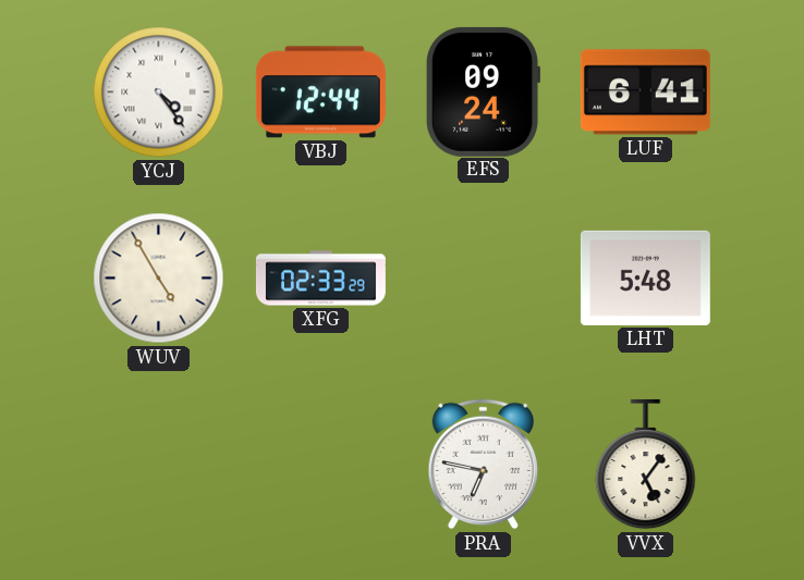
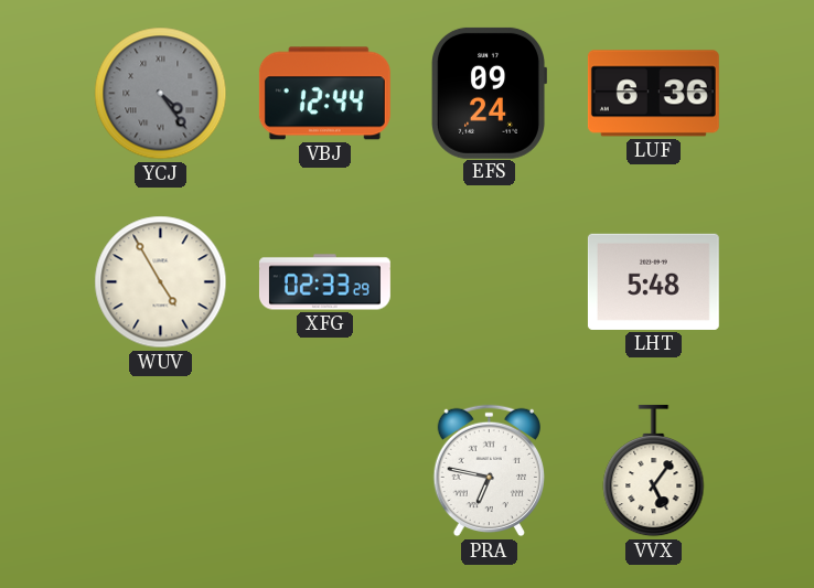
YCJ dial: white -> grey
LUF: 6:41 -> 6:36
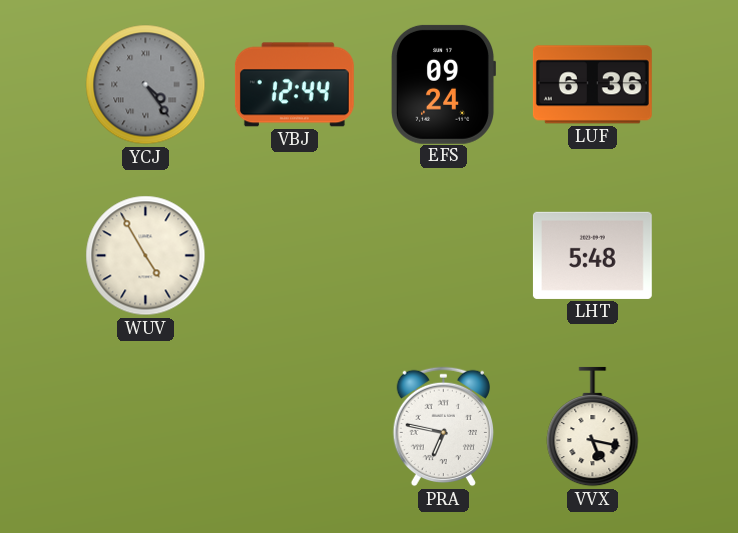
XFG: 02:33 -> none
VVX: 5:06 -> 5:17
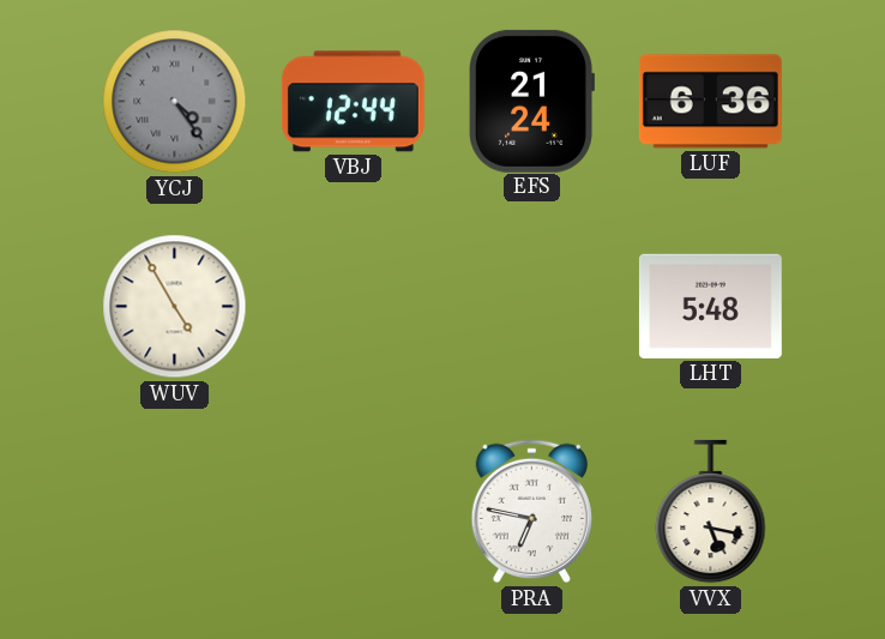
EFS: 09:24 -> 21:24
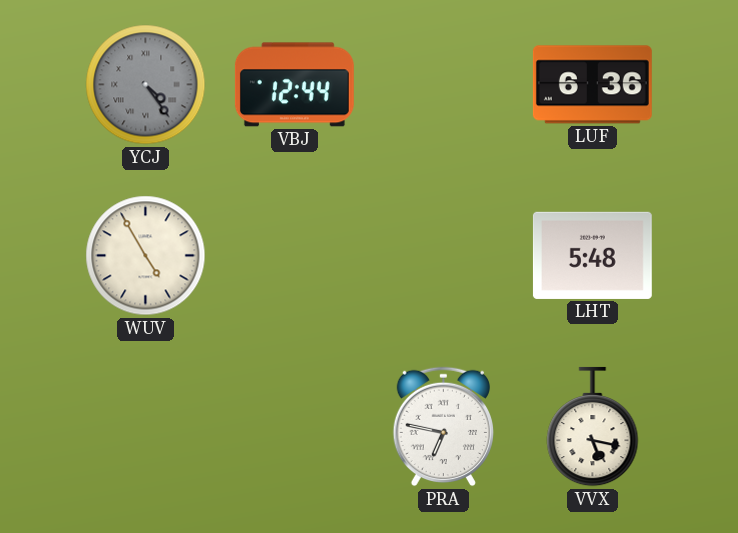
EFS: 21:24 -> none
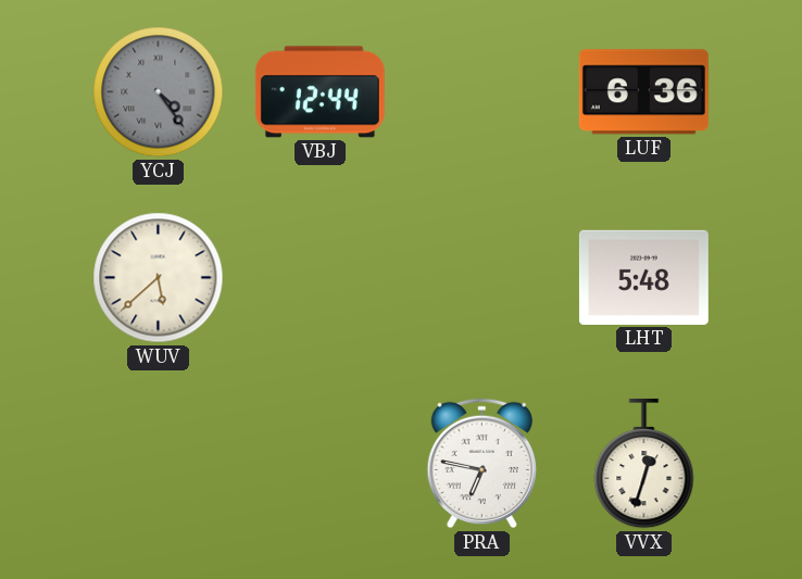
WUV: 4:55 -> 5:38
VVX: 5:17 -> 12:33
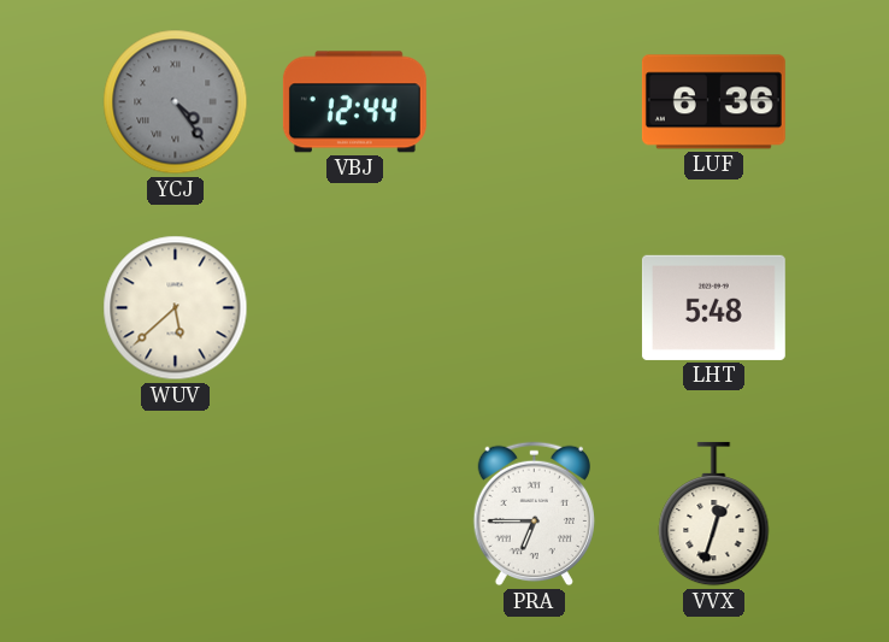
PRA: 6:47 -> 6:45
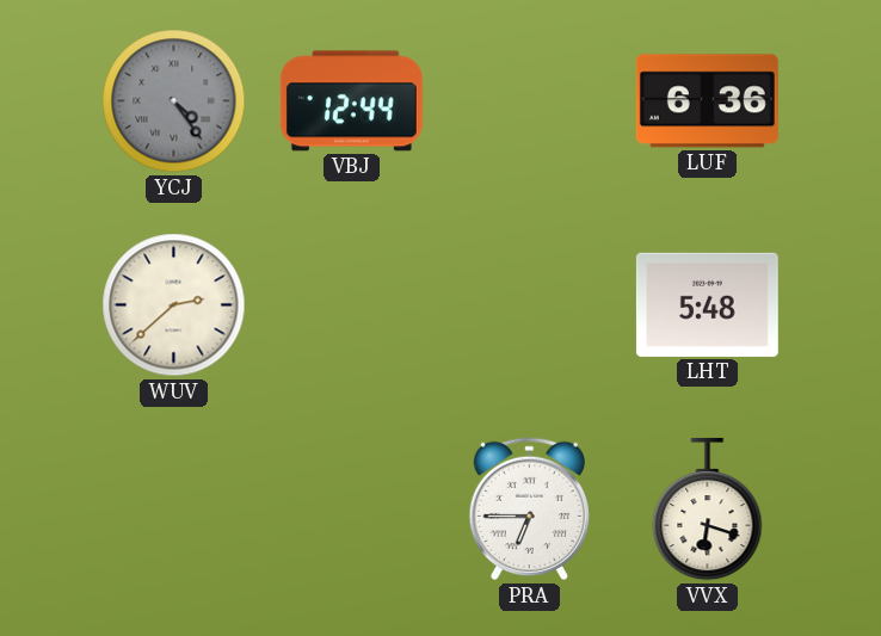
WUV: 5:38 -> 2:38
VVX: 12:33 -> 6:18
